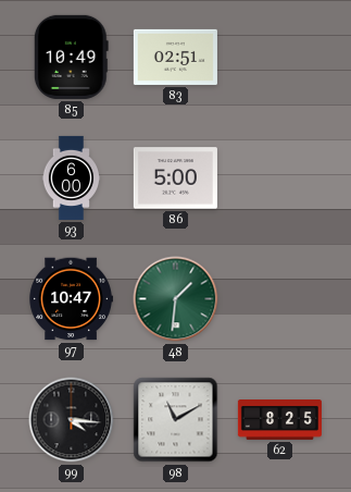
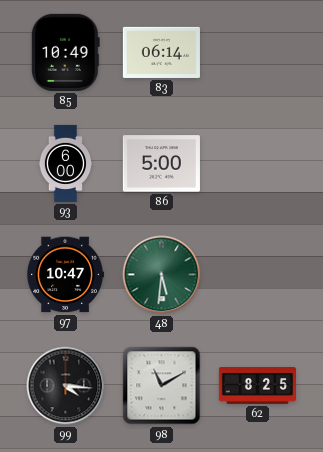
83: 02:51 -> 06:14
48: 1:31 -> 5:31
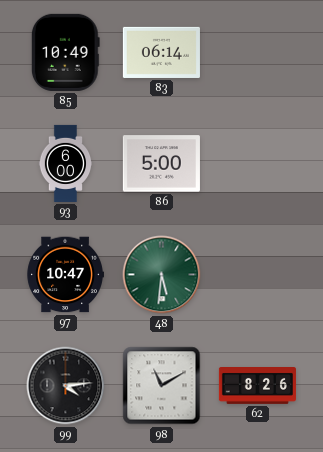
99: 4:16 -> 4:14
62: 8:25 -> 8:26
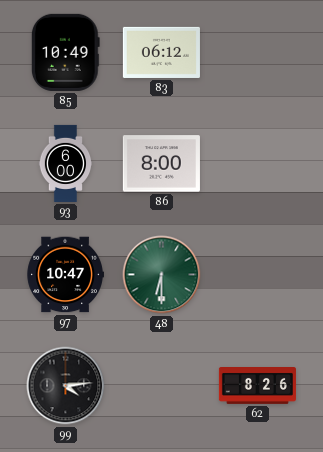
83: 06:14 -> 06:12
86: 5:00 -> 8:00
48: 5:31 -> 6:30
98: 11:10 -> none
